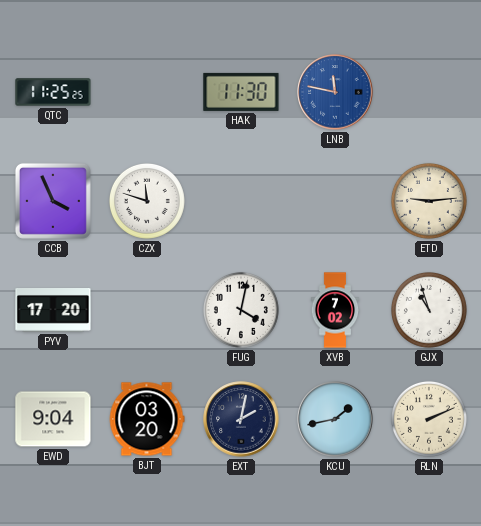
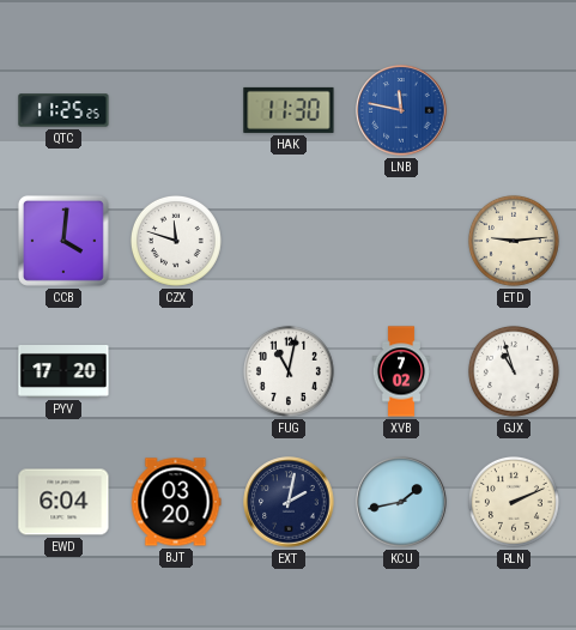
CCB: 3:56 -> 4:01
FUG: 4:02 -> 11:02
EWD: 9:04 -> 6:04
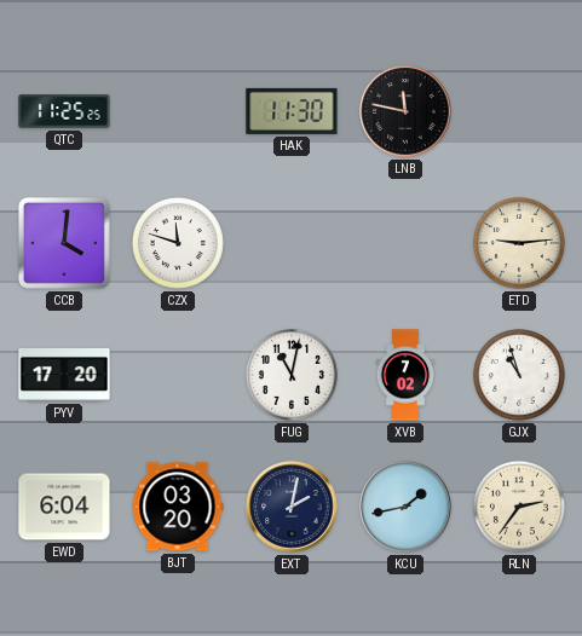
LNB dial: blue -> black
RLN: 2:11 -> 2:36
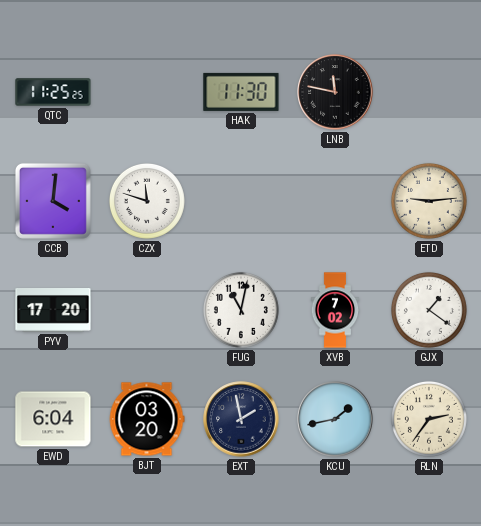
GJX: 10:57 -> 1:21
EXT: 2:02 -> 1:58
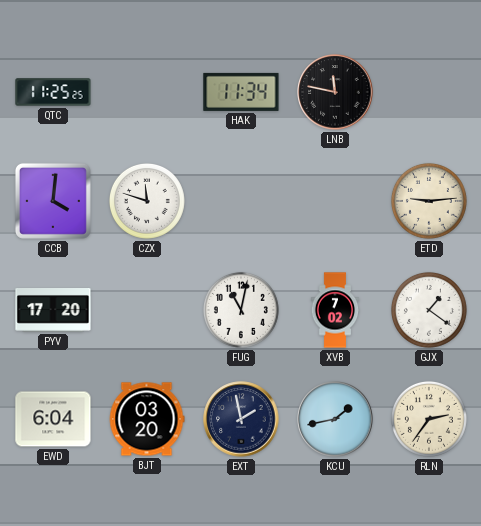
HAK: 11:30 -> 11:34
